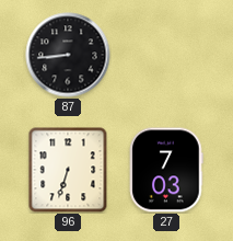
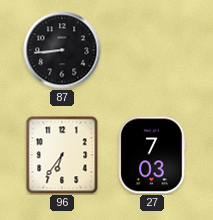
96: 6:33 -> 6:36
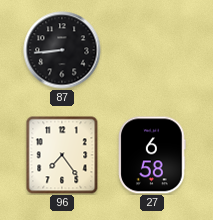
96: 6:36 -> 7:24
27: 7:03 -> 6:58
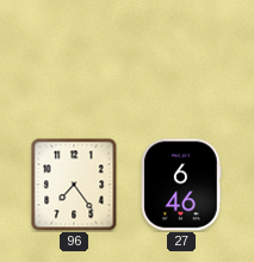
87: 8:44 -> none
27: 6:58 -> 6:46
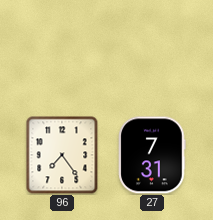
27: 6:46 -> 7:31
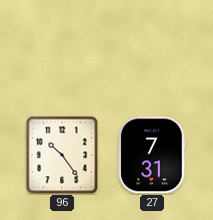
96: 7:24 -> 10:24
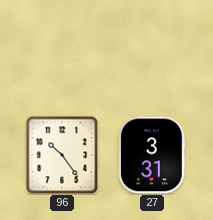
27: 7:31 -> 3:31
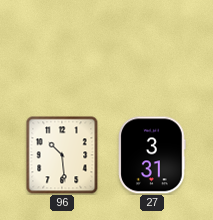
96: 10:24 -> 10:29
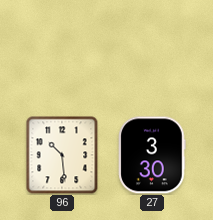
27: 3:31 -> 3:30
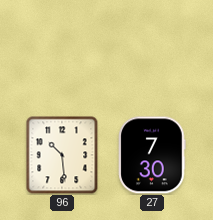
27: 3:30 -> 7:30
